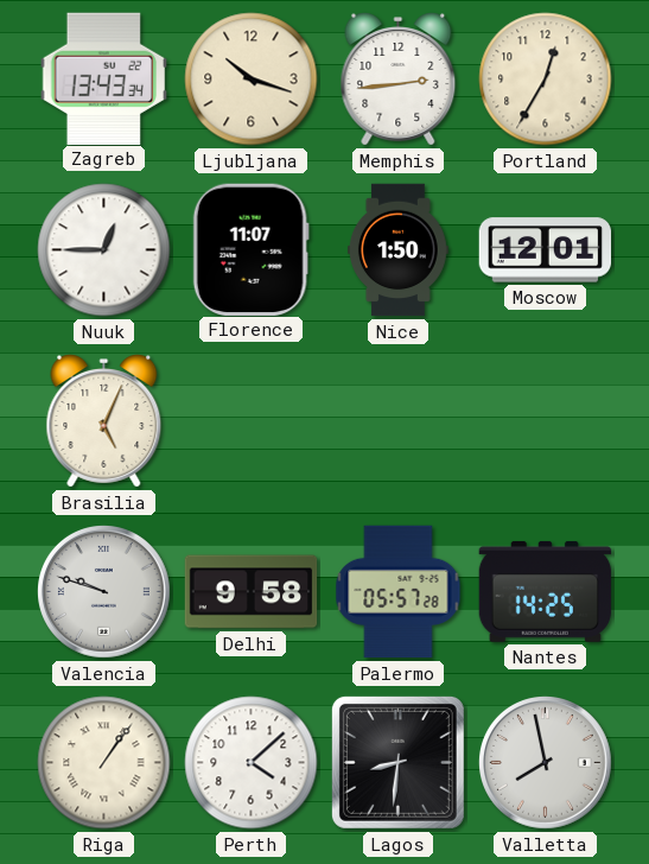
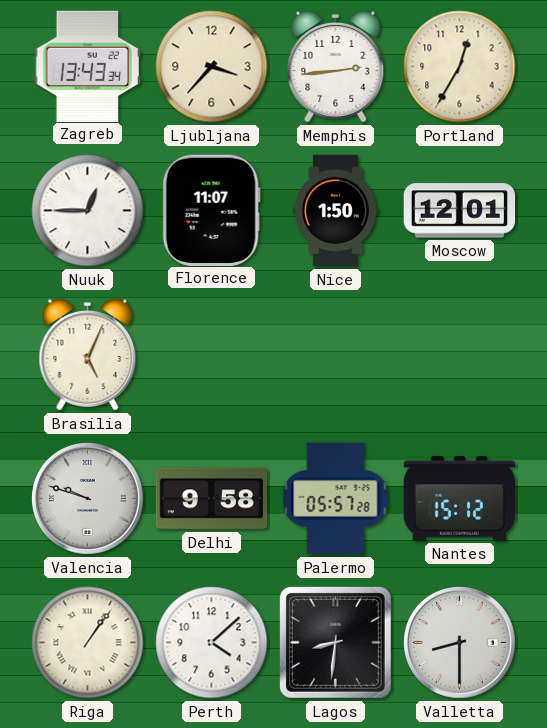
Ljubljana: 10:18 -> 3:37
Nantes: 14:25 -> 15:12
Valletta: 7:58 -> 8:30
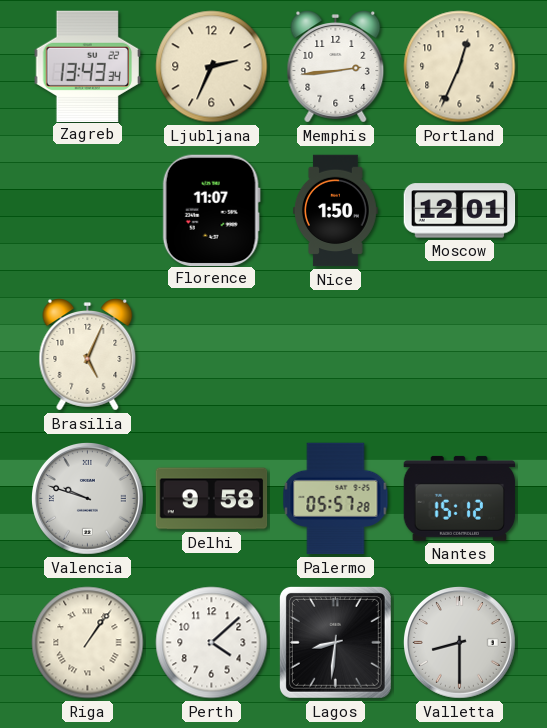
Ljubljana: 3:37 -> 2:34
Portland: 12:35 -> 12:34
Nuuk: 12:45 -> none
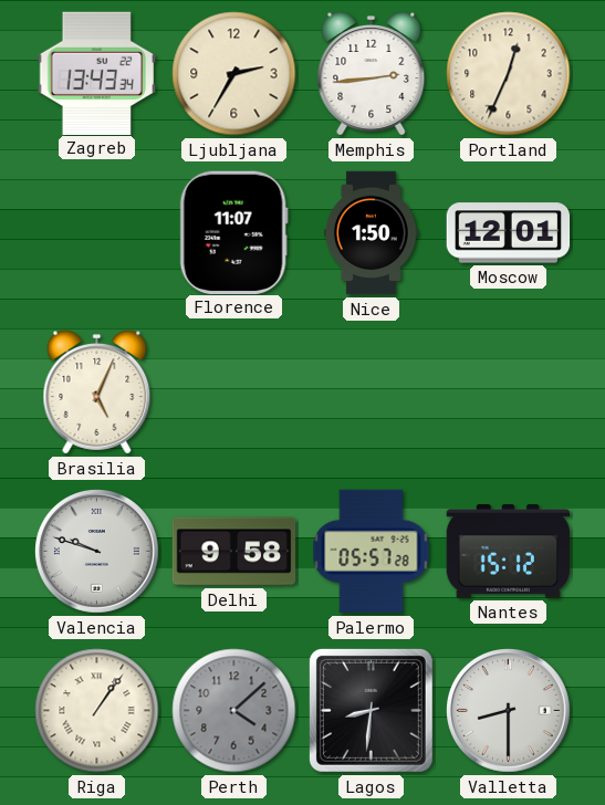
Ljubljana: 2:34 -> 2:35
Perth dial: white -> grey
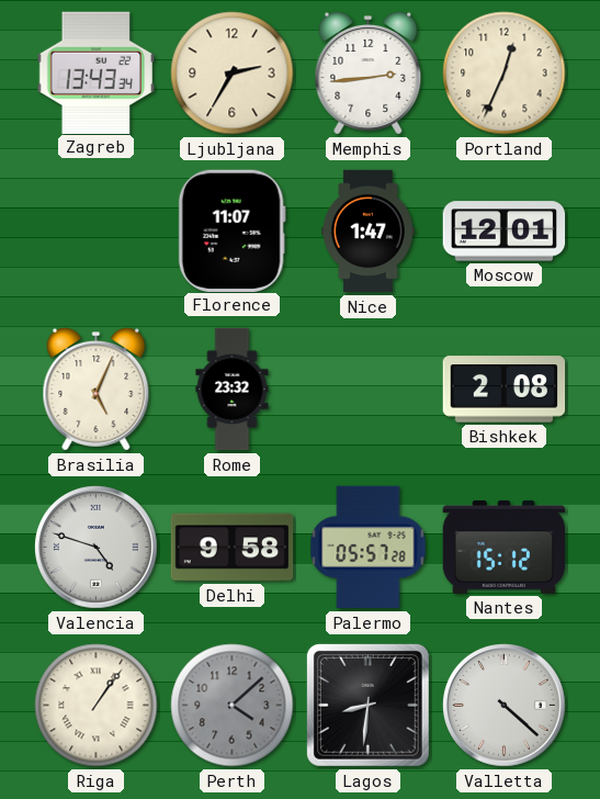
Nice: 1:50 -> 1:47
Rome: none -> 23:32
Bishkek: none -> 2:08
Valencia: 9:48 -> 4:48
Valletta: 8:30 -> 4:22
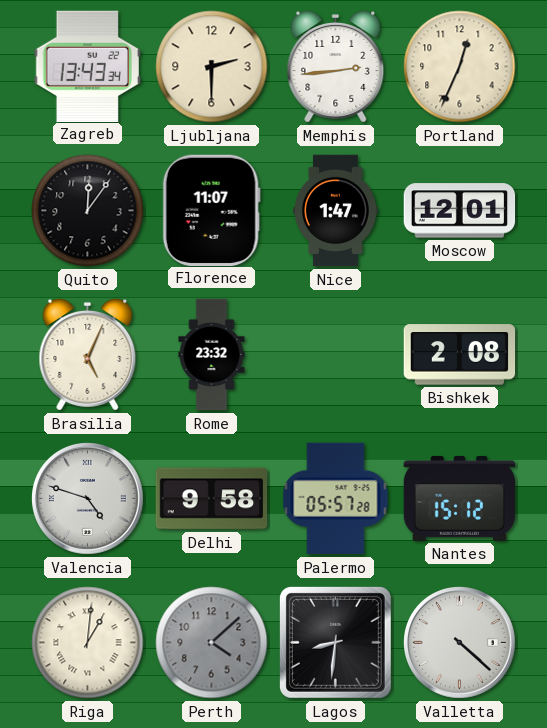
Ljubljana: 2:35 -> 2:30
Quito: none -> 12:06
Riga: 1:06 -> 1:01
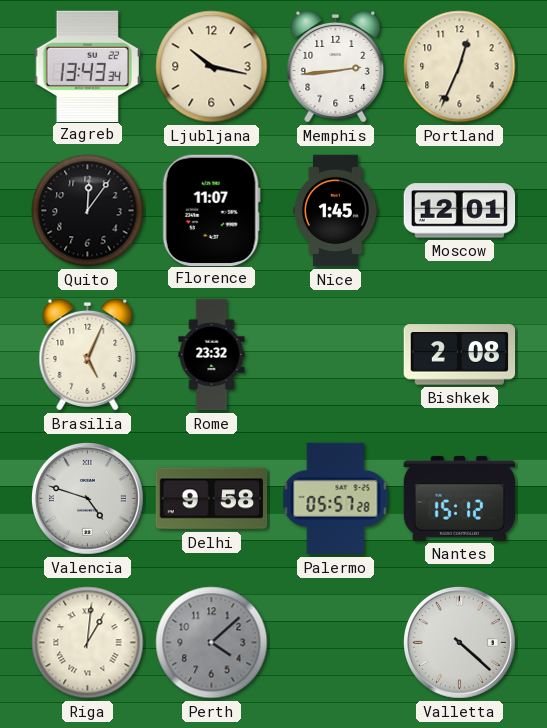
Ljubljana: 2:30 -> 10:17
Nice: 1:47 -> 1:45
Lagos: 8:31 -> none
